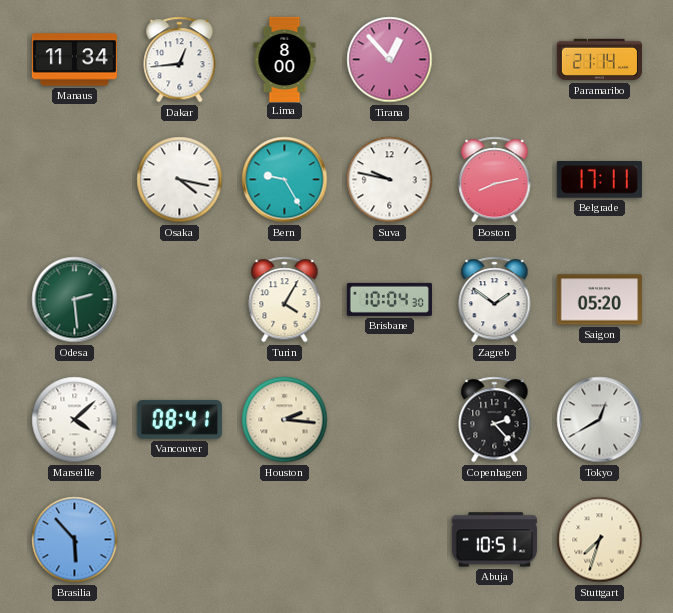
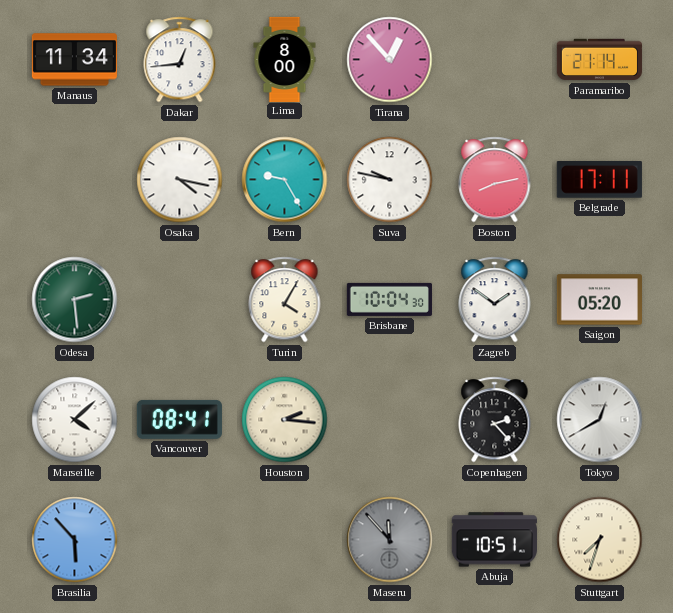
Maseru: none -> 11:53
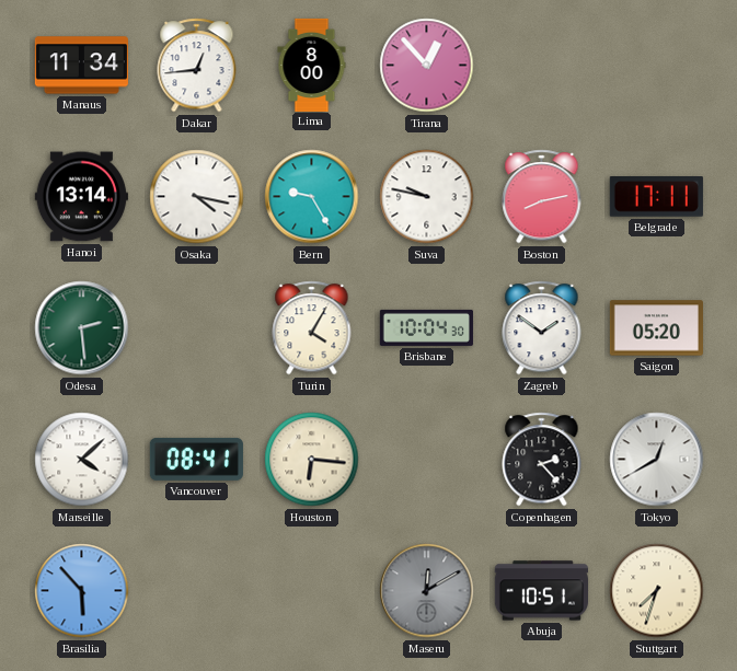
Paramaribo: 21:14 -> none
Hanoi: none -> 13:14
Houston: 2:16 -> 6:16
Maseru: 11:53 -> 12:10
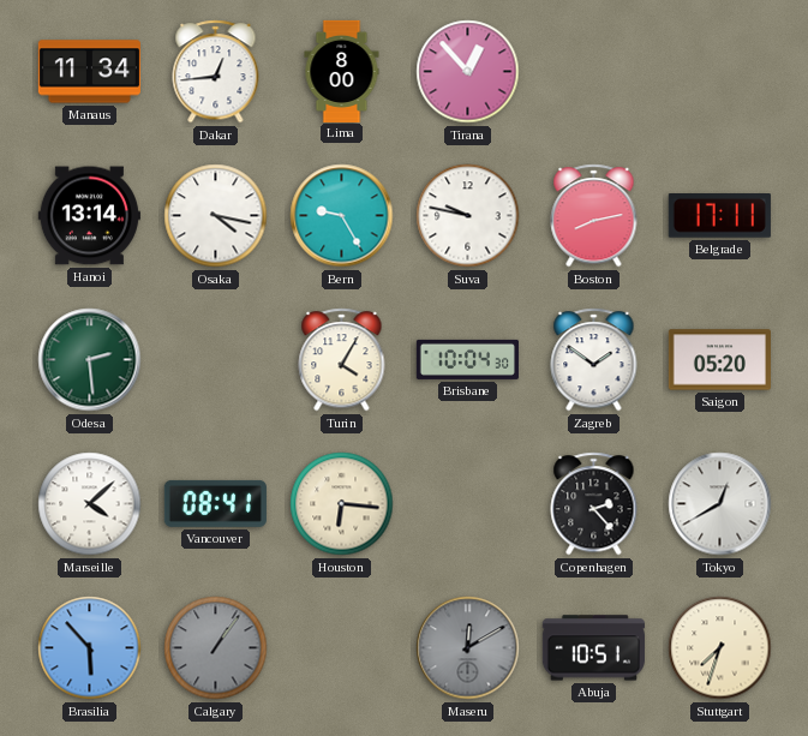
Calgary: none -> 1:06
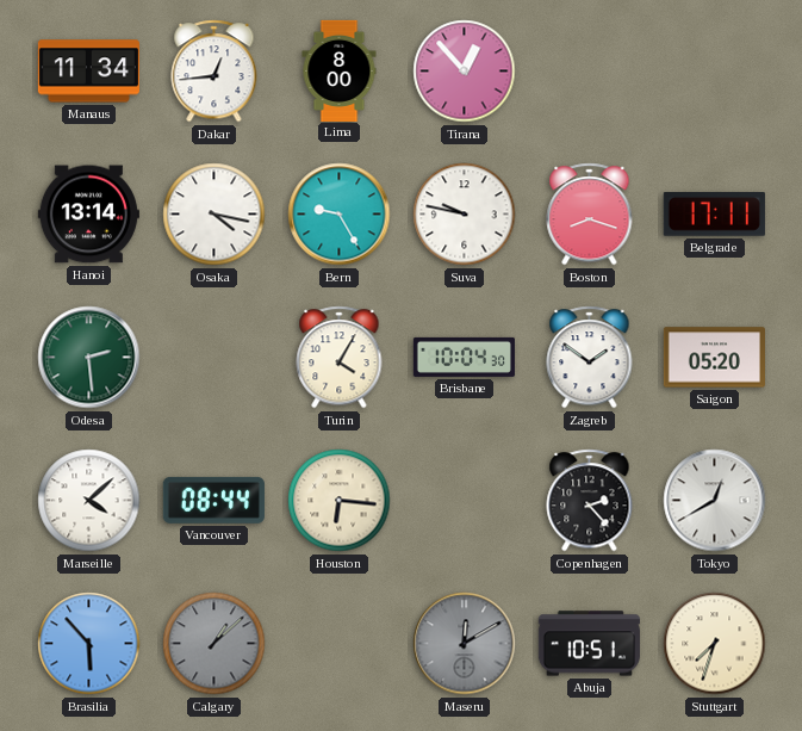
Boston: 8:13 -> 8:18
Vancouver: 08:41 -> 08:44
Calgary: 1:06 -> 1:08
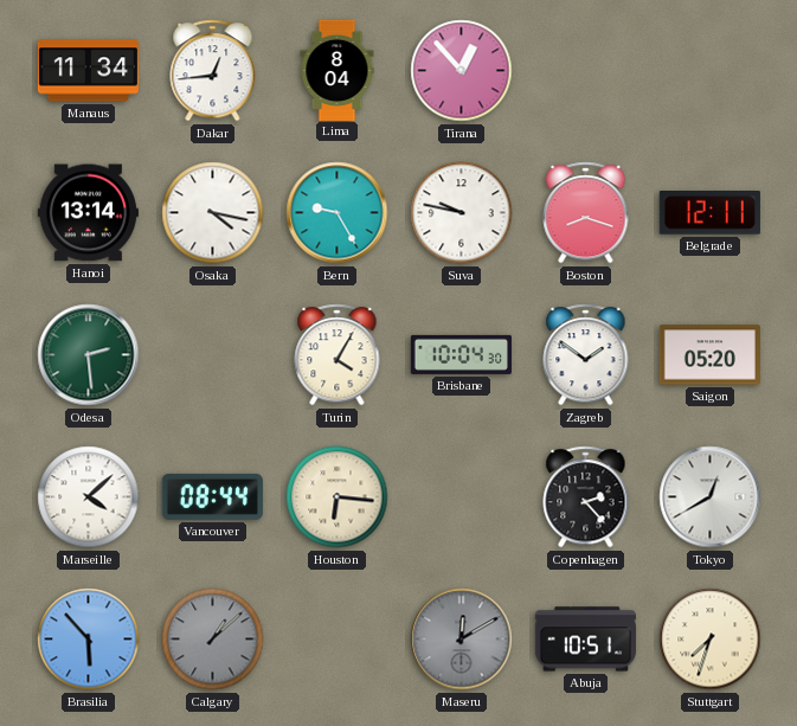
Lima: 8:00 -> 8:04
Belgrade: 17:11 -> 12:11
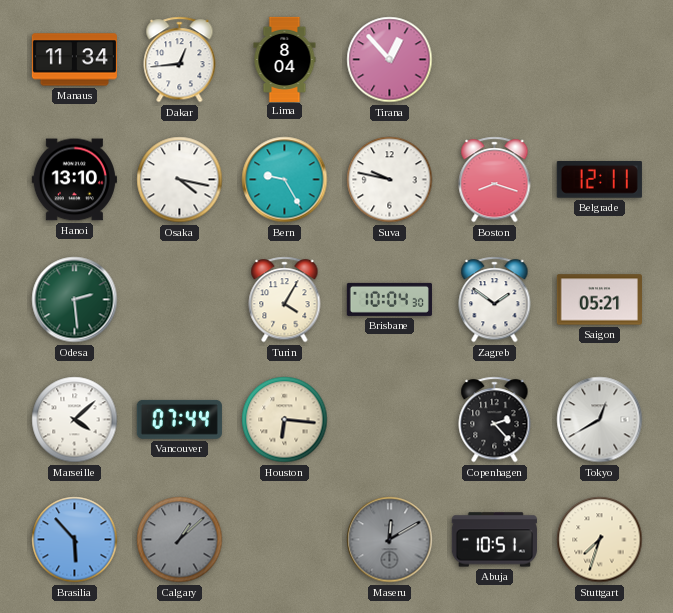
Hanoi: 13:14 -> 13:10
Saigon: 05:20 -> 05:21
Vancouver: 08:44 -> 07:44
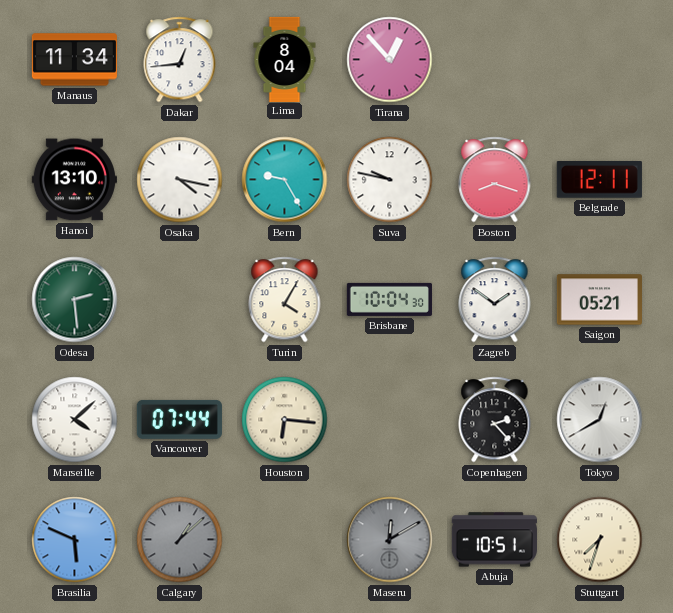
Brasilia: 5:53 -> 5:49
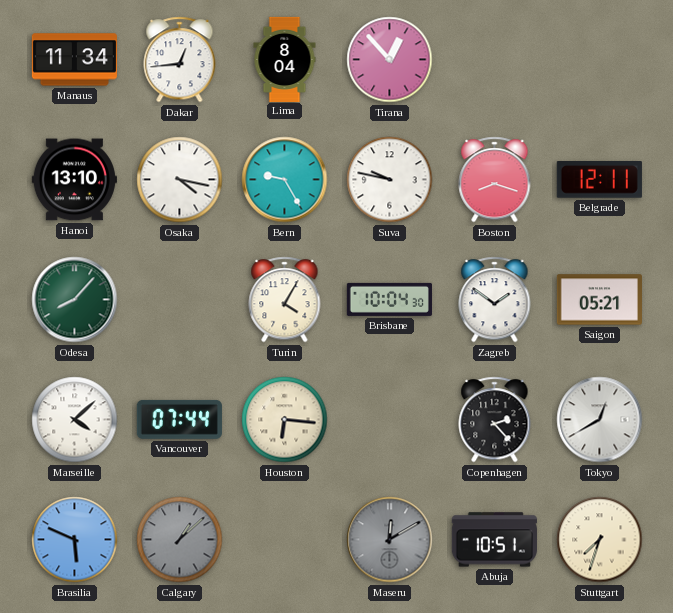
Odesa: 2:29 -> 8:07
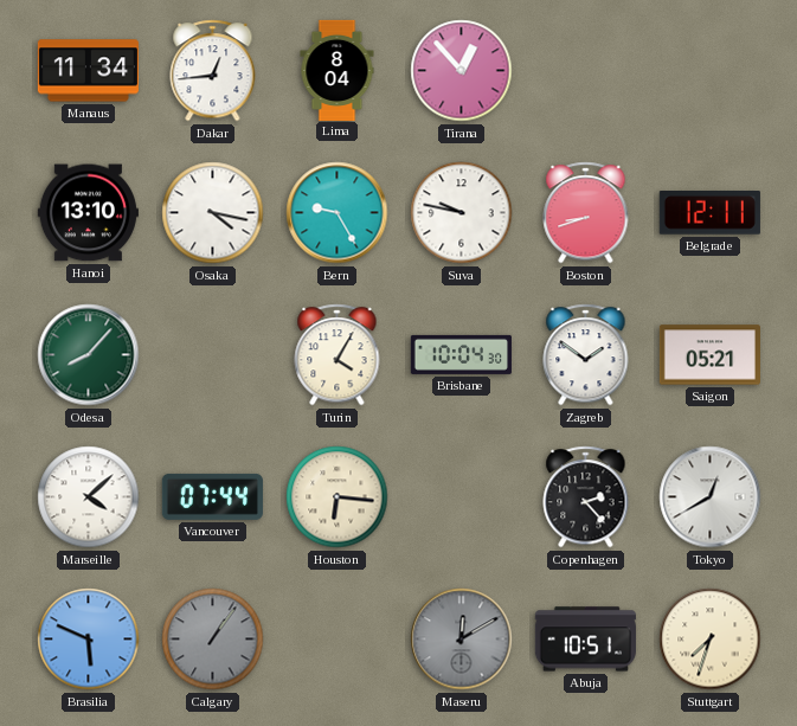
Boston: 8:18 -> 8:42
Calgary: 1:08 -> 1:06
